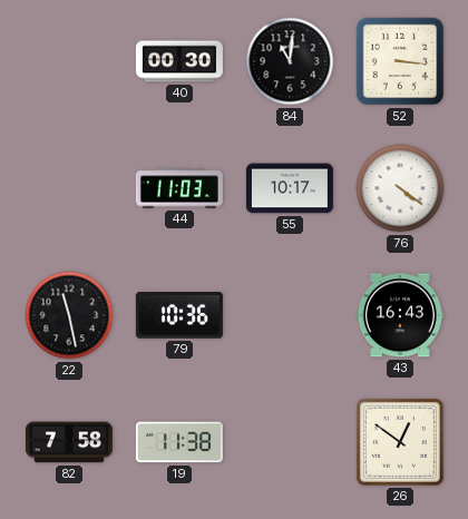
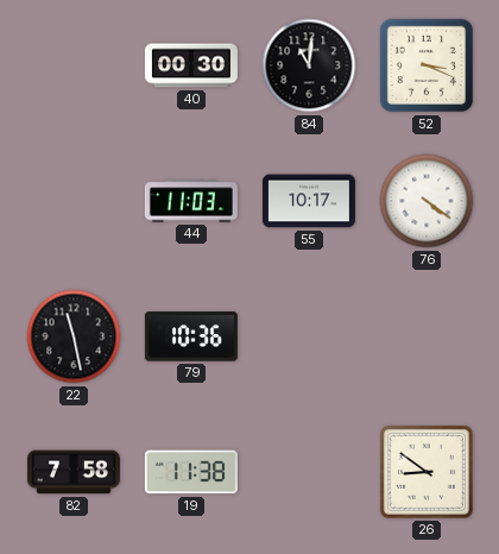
52: 3:16 -> 3:19
43: 16:43 -> none
26: 12:51 -> 8:51
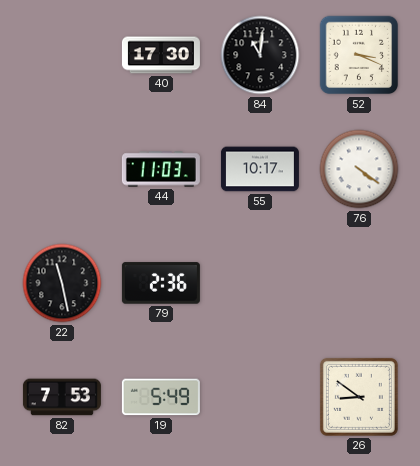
40: 00:30 -> 17:30
79: 10:36 -> 2:36
82: 7:58 -> 7:53
19: 11:38 -> 5:49
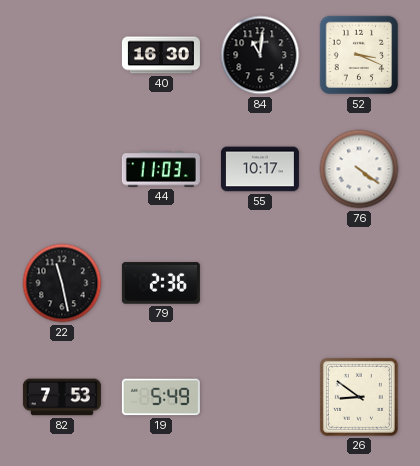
40: 17:30 -> 16:30
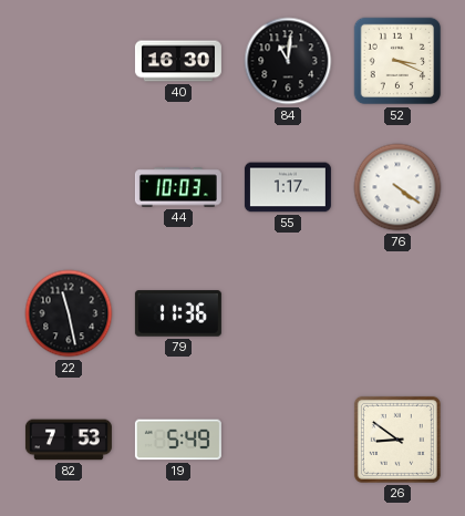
44: 11:03 -> 10:03
55: 10:17 -> 1:17
79: 2:36 -> 11:36
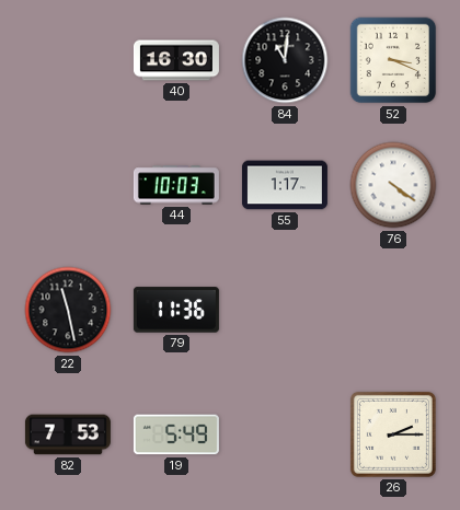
26: 8:51 -> 2:15
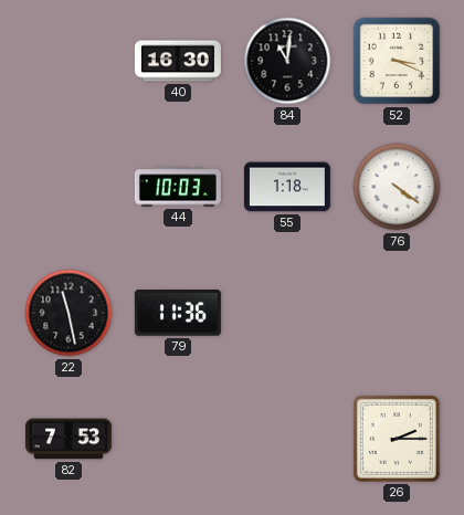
55: 1:17 -> 1:18
19: 5:49 -> none
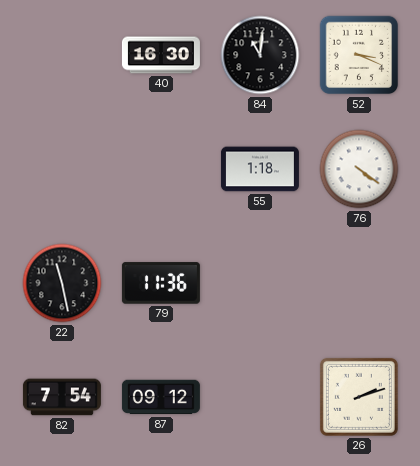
44: 10:03 -> none
82: 7:53 -> 7:54
87: none -> 09:12
26: 2:15 -> 2:12
